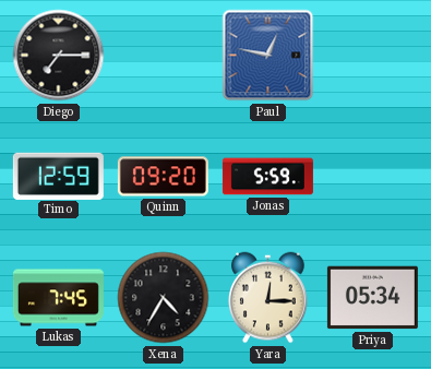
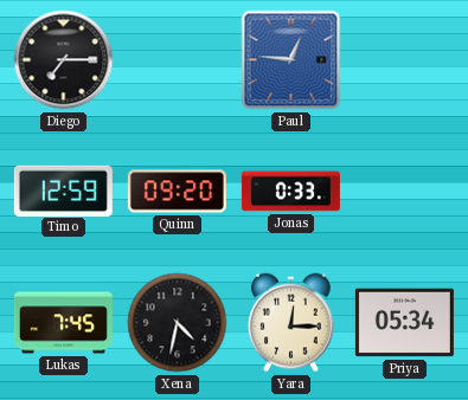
Paul: 12:47 -> 12:46
Jonas: 5:59 -> 0:33
Xena: 4:35 -> 4:32
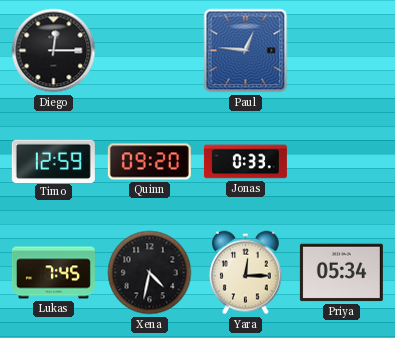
Diego: 7:15 -> 12:15
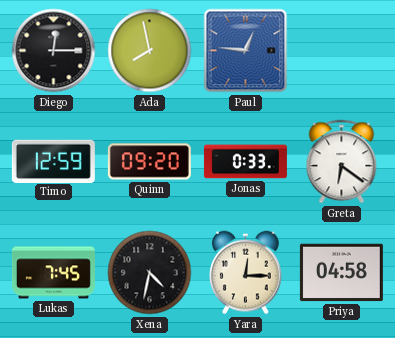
Ada: none -> 7:58
Greta: none -> 6:21
Priya: 05:34 -> 04:58
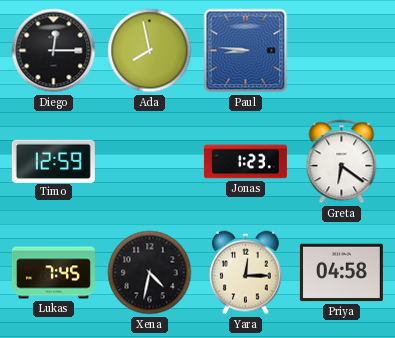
Paul: 12:46 -> 8:46
Quinn: 09:20 -> none
Jonas: 0:33 -> 1:23
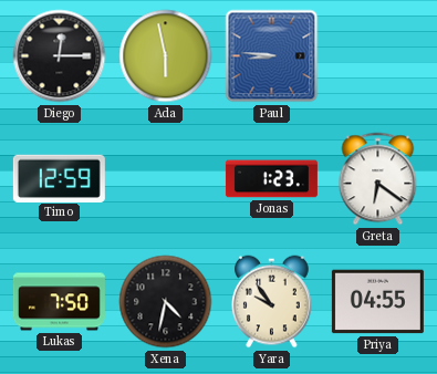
Ada: 7:58 -> 5:58
Lukas: 7:45 -> 7:50
Yara: 12:15 -> 9:54
Priya: 04:58 -> 04:55
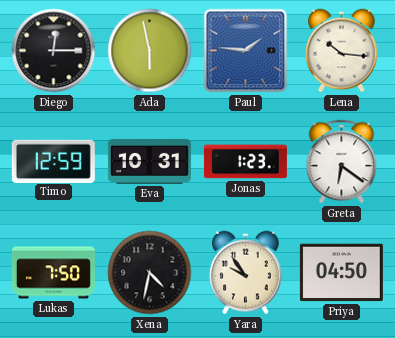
Paul: 8:46 -> 1:46
Lena: none -> 10:16
Eva: none -> 10:31
Priya: 04:55 -> 04:50
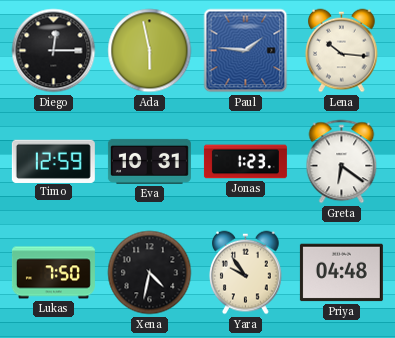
Priya: 04:50 -> 04:48
